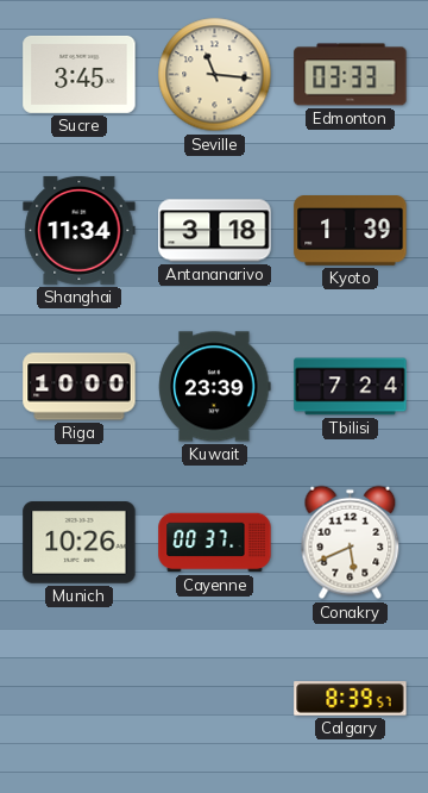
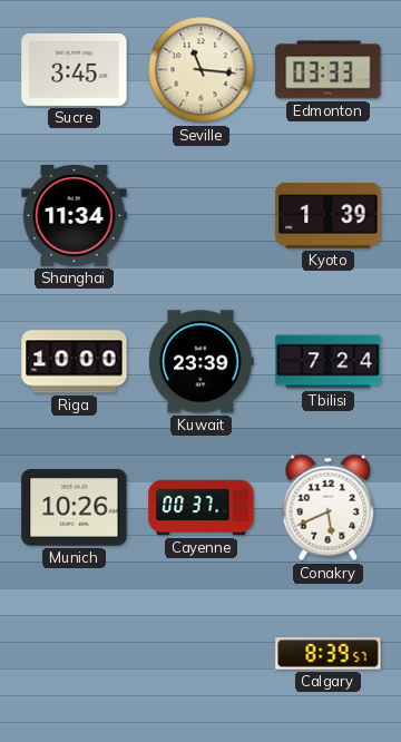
Antananarivo: 3:18 -> none
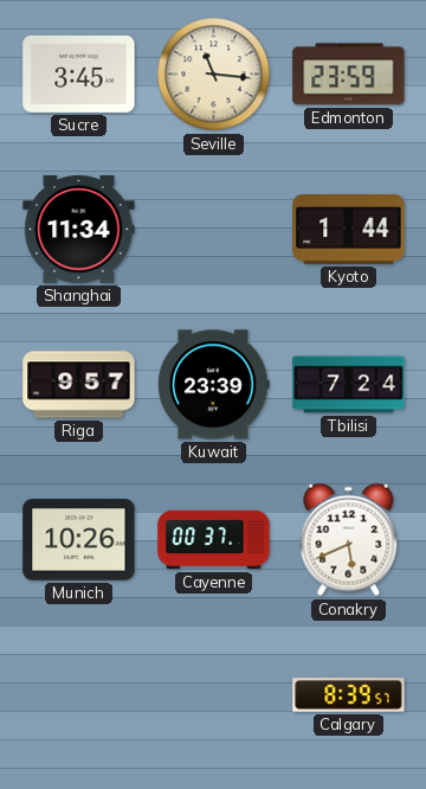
Edmonton: 03:33 -> 23:59
Kyoto: 1:39 -> 1:44
Riga: 10:00 -> 9:57
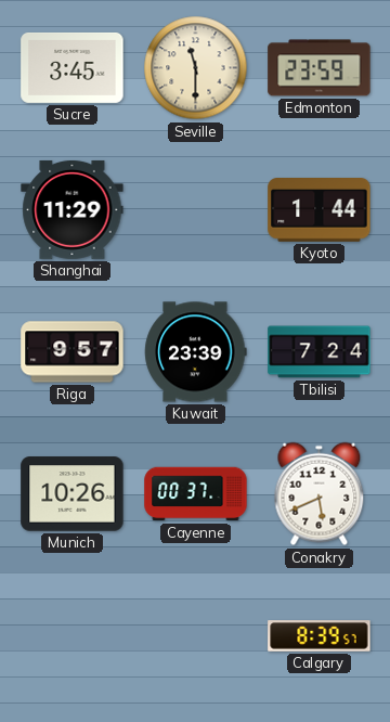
Seville: 11:16 -> 11:30
Shanghai: 11:34 -> 11:29
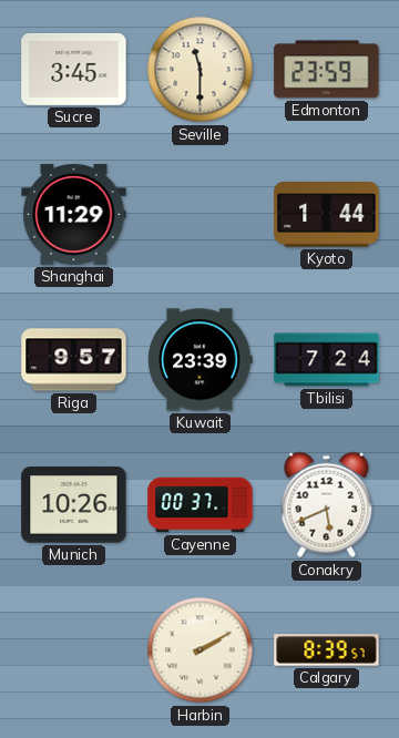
Harbin: none -> 2:10
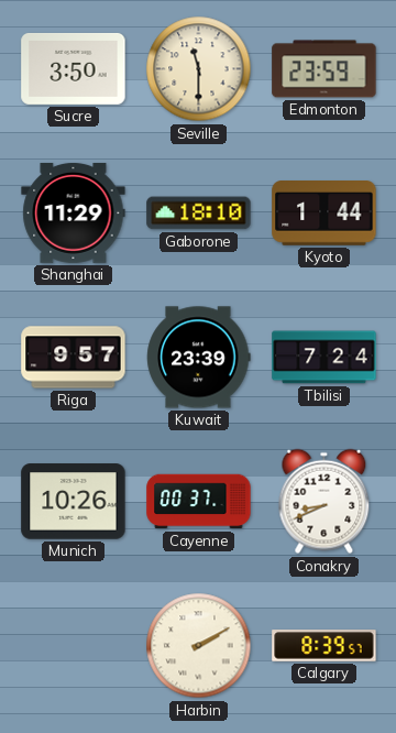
Sucre: 3:45 -> 3:50
Gaborone: none -> 18:10
Conakry: 5:41 -> 8:41
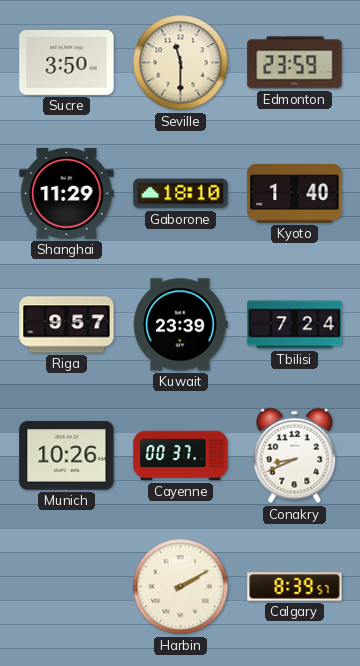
Kyoto: 1:44 -> 1:40
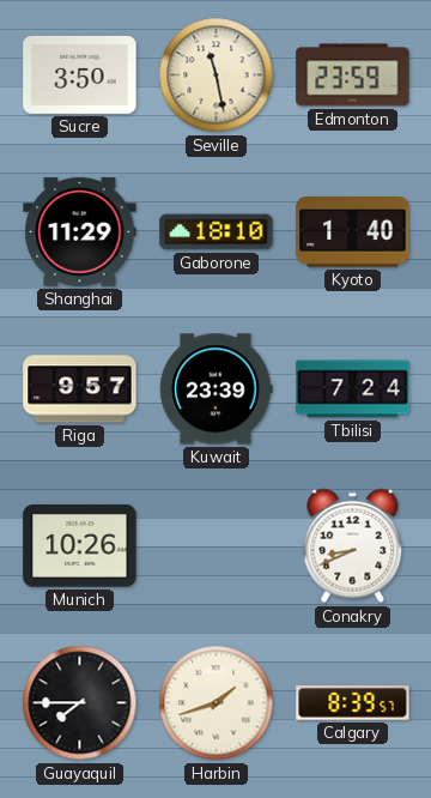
Seville: 11:30 -> 11:28
Cayenne: 00:37 -> none
Guayaquil: none -> 7:45
Harbin: 2:10 -> 1:42
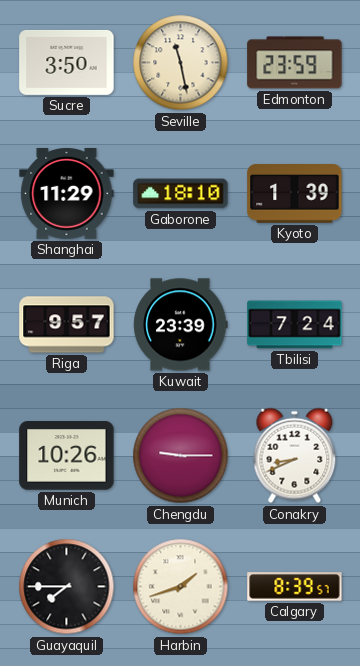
Kyoto: 1:40 -> 1:39
Chengdu: none -> 9:15
